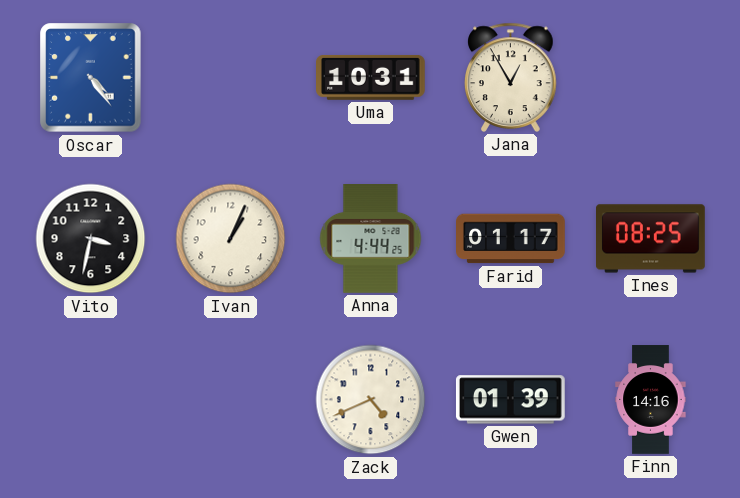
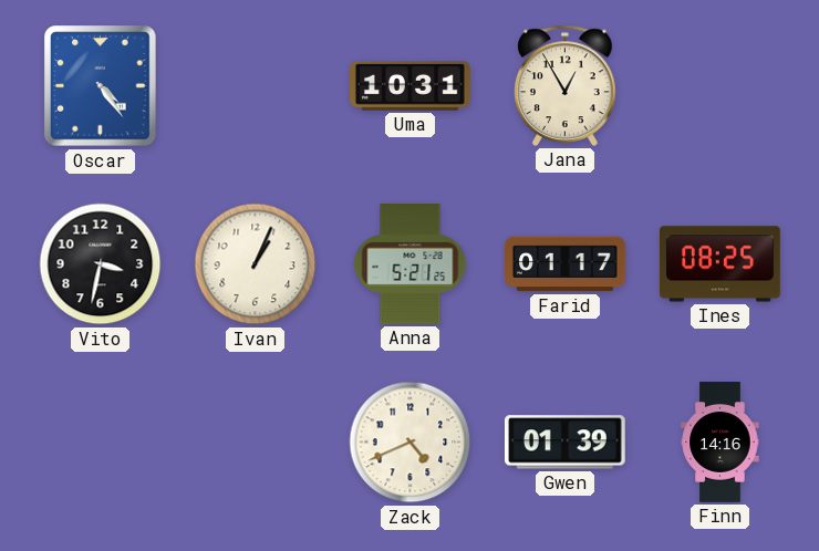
Anna: 4:44 -> 5:21
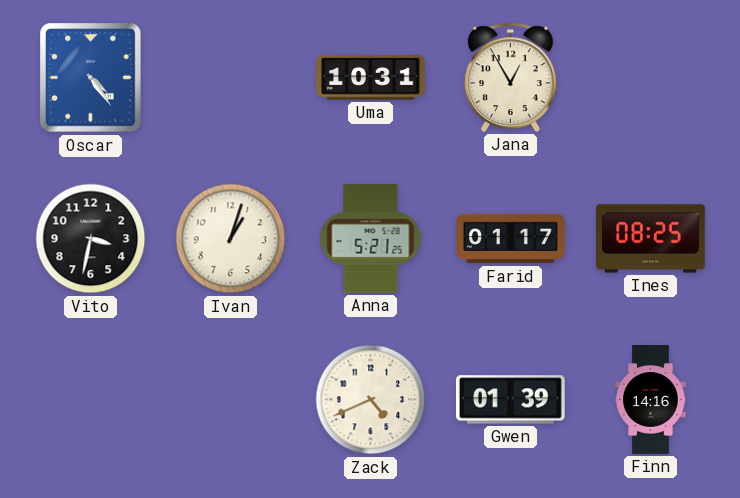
Ivan: 1:04 -> 1:03
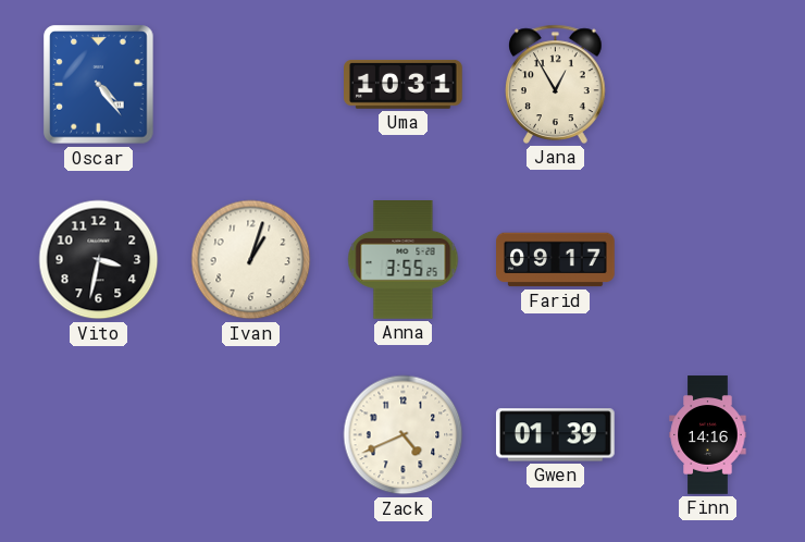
Anna: 5:21 -> 3:55
Farid: 01:17 -> 09:17
Ines: 08:25 -> none
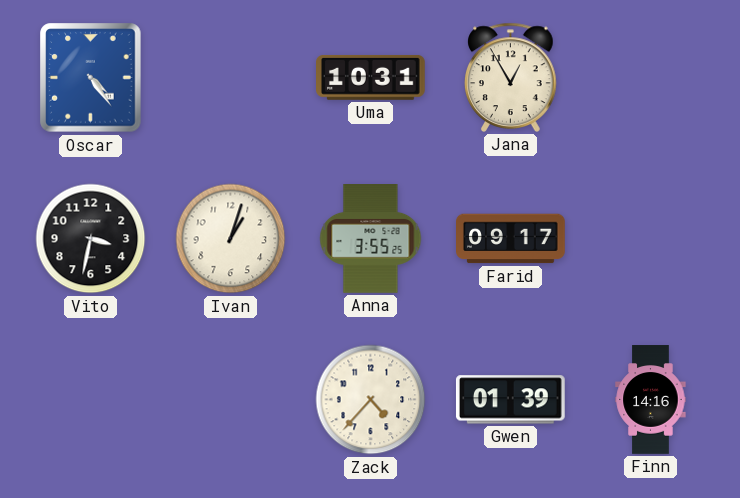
Zack: 4:41 -> 4:37
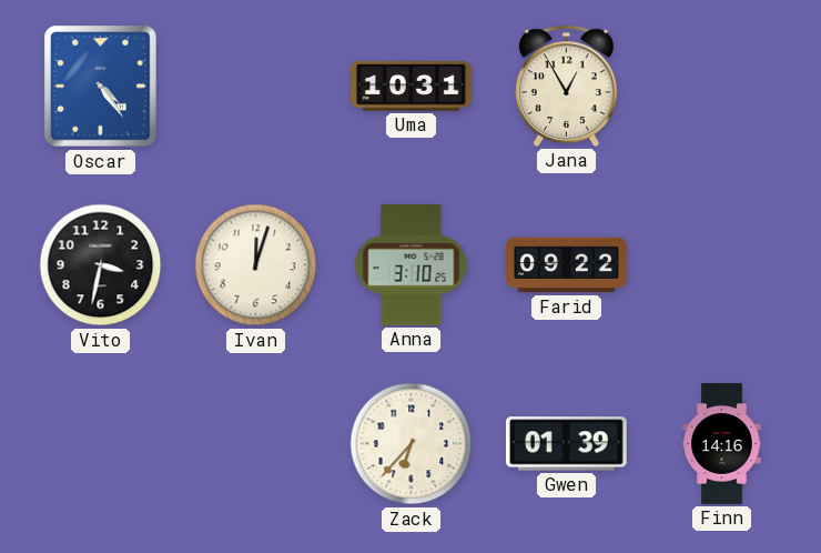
Ivan: 1:03 -> 12:03
Anna: 3:55 -> 3:10
Farid: 09:17 -> 09:22
Zack: 4:37 -> 6:37
